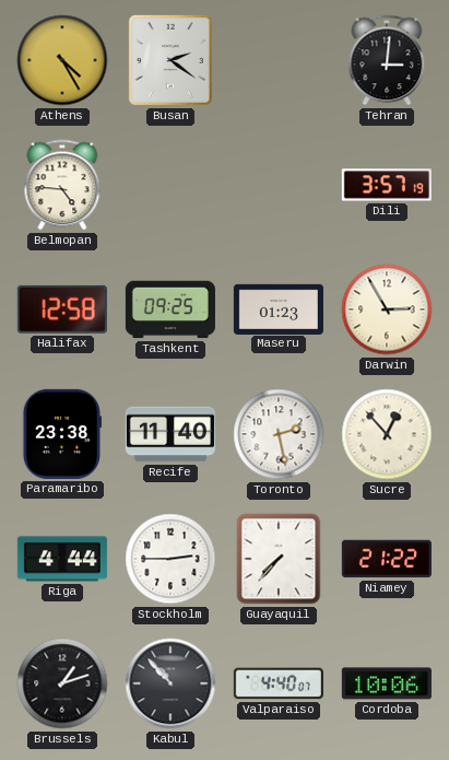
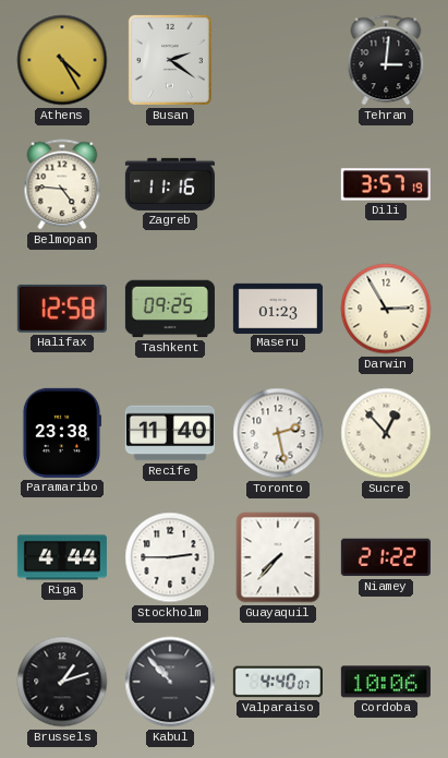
Zagreb: none -> 11:16
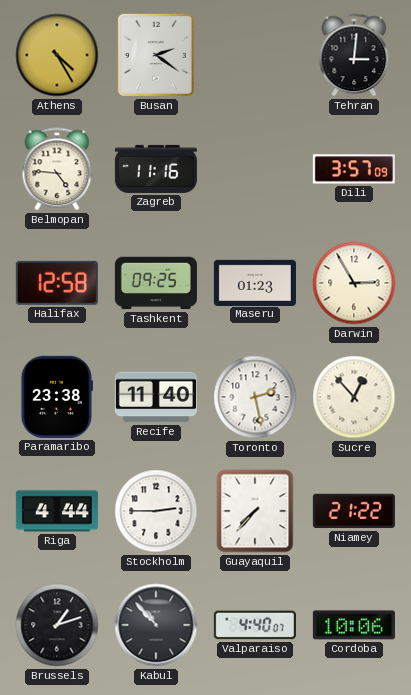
Dili: 3:57:19 -> 3:57:09
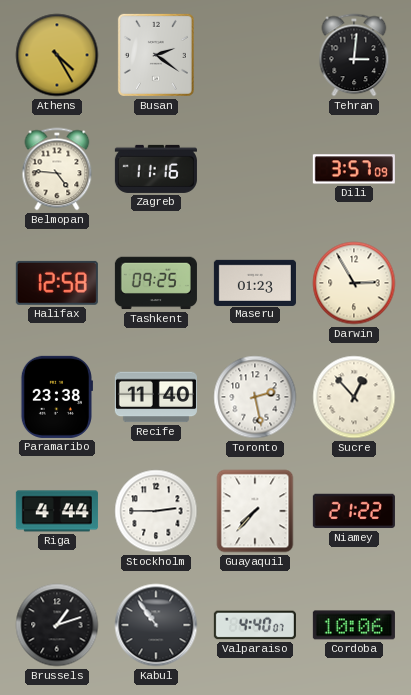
Kabul: 10:53 -> 10:54
